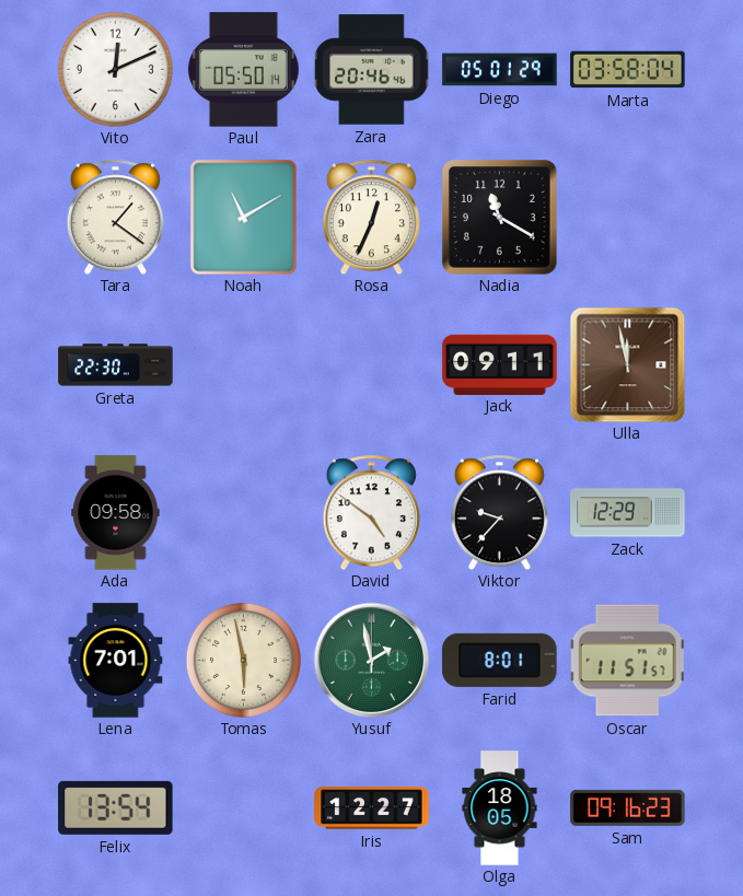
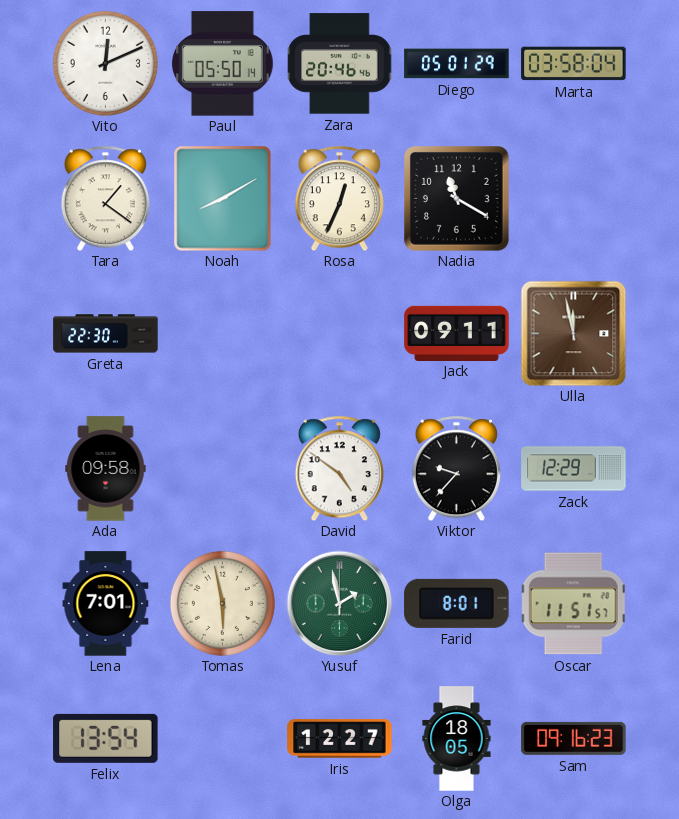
Noah: 11:10 -> 8:10
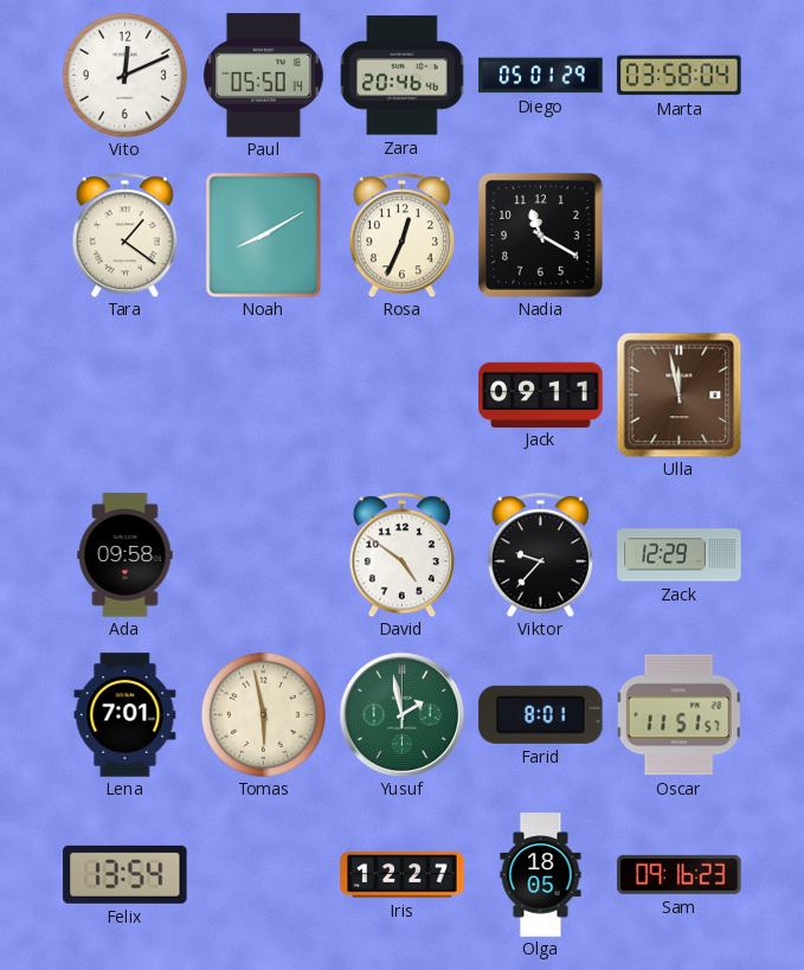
Greta: 22:30 -> none
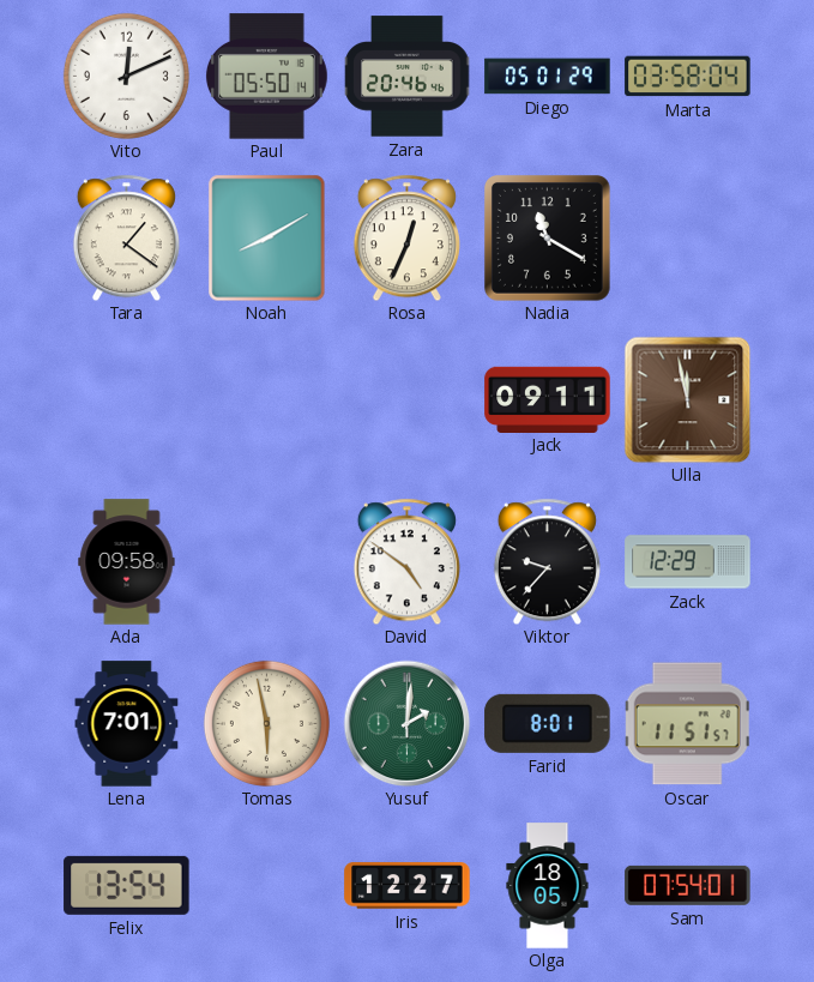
Yusuf: 1:58 -> 2:01
Sam: 09:16 -> 07:54
